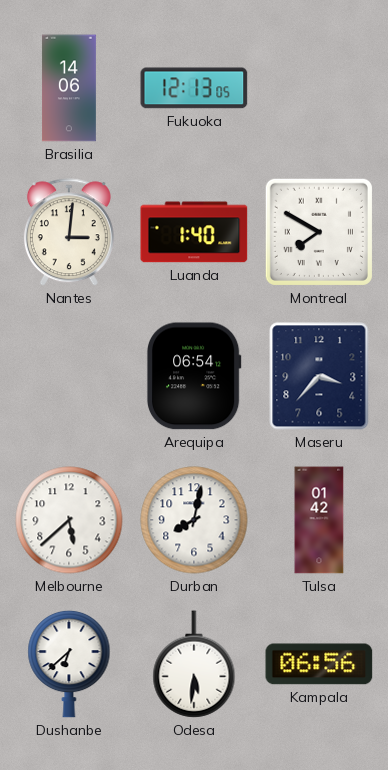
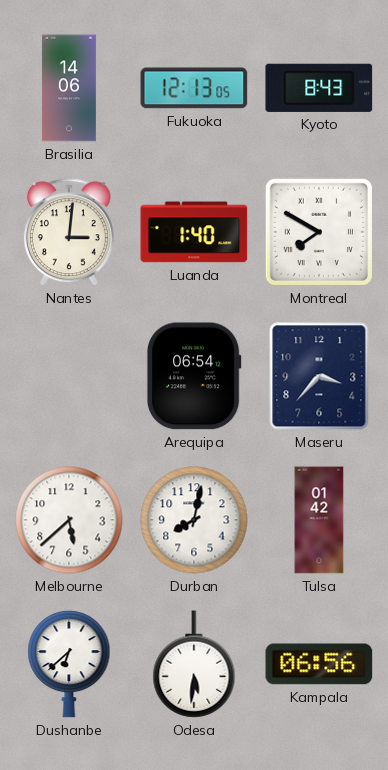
Kyoto: none -> 8:43
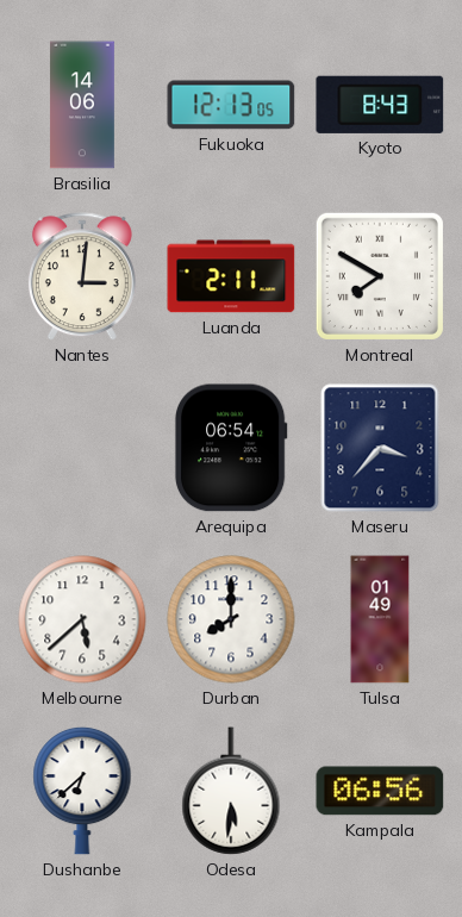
Luanda: 1:40 -> 2:11
Durban: 8:02 -> 8:00
Tulsa: 01:42 -> 01:49
